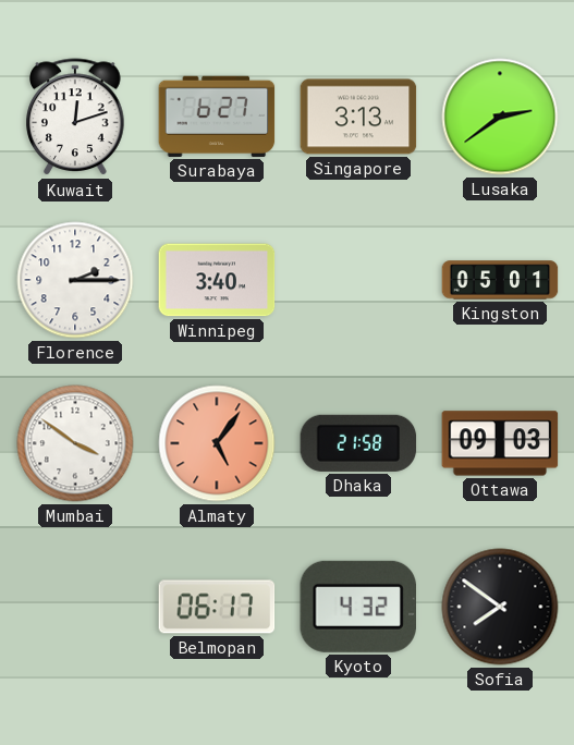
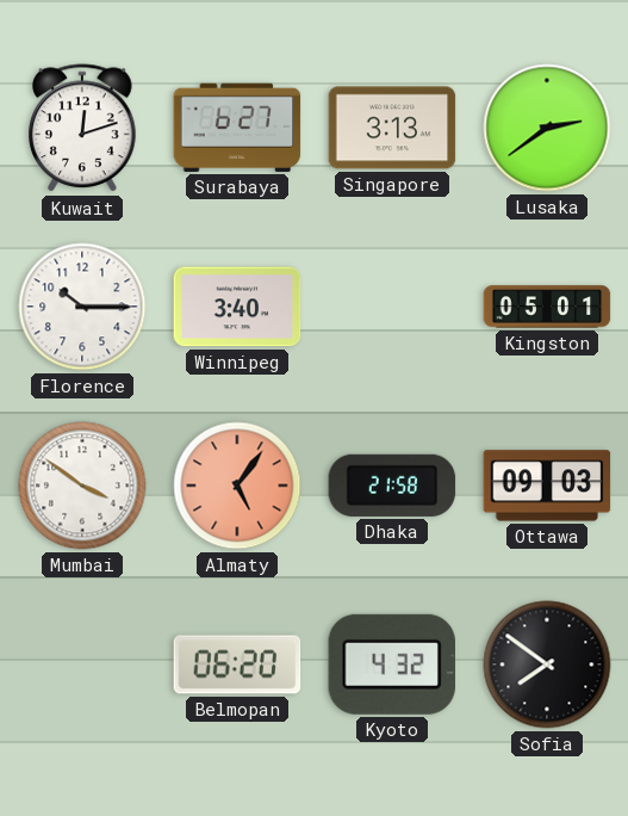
Florence: 2:15 -> 10:15
Belmopan: 06:17 -> 06:20
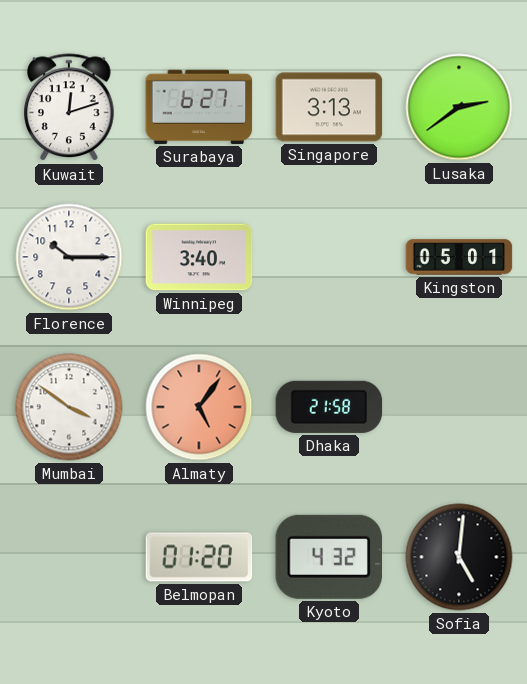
Ottawa: 09:03 -> none
Belmopan: 06:20 -> 01:20
Sofia: 7:51 -> 5:01
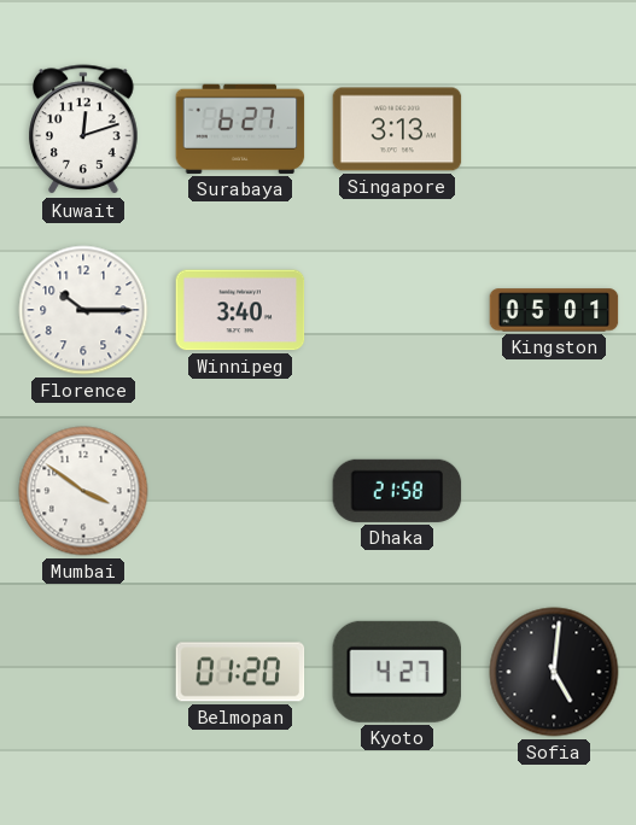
Lusaka: 2:39 -> none
Almaty: 5:06 -> none
Kyoto: 4:32 -> 4:27
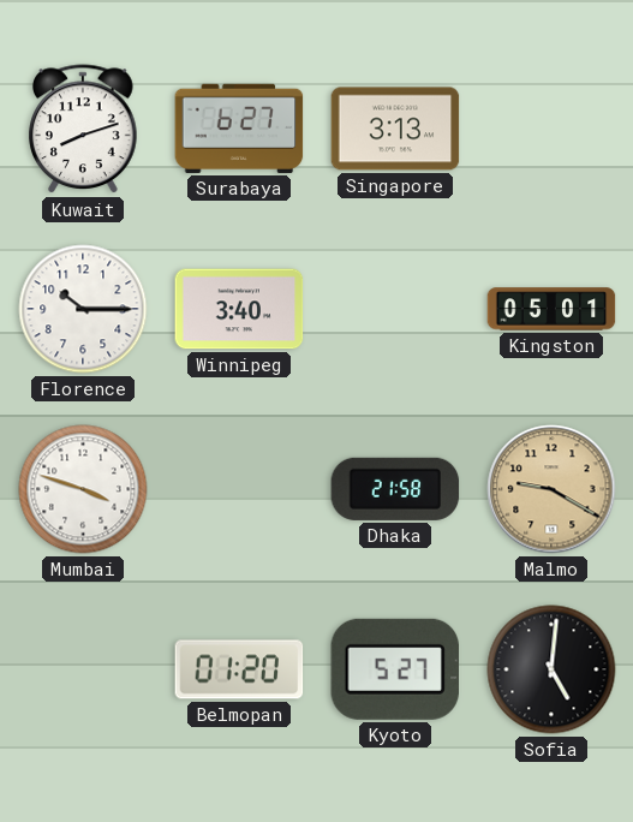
Kuwait: 12:12 -> 8:12
Mumbai: 3:51 -> 3:48
Malmo: none -> 9:20
Kyoto: 4:27 -> 5:27
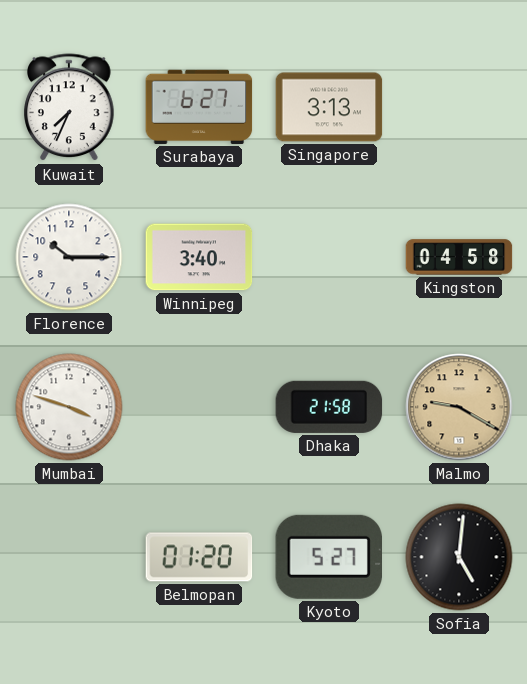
Kuwait: 8:12 -> 7:34
Kingston: 05:01 -> 04:58
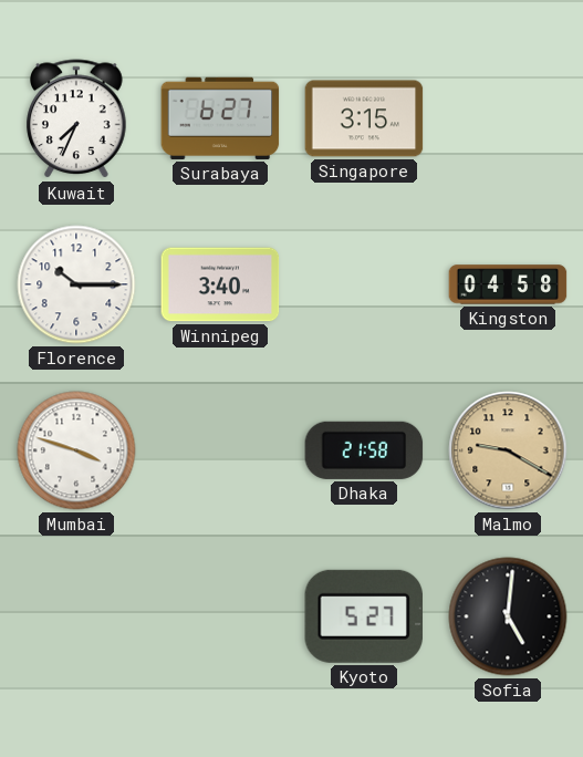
Singapore: 3:13 -> 3:15
Belmopan: 01:20 -> none
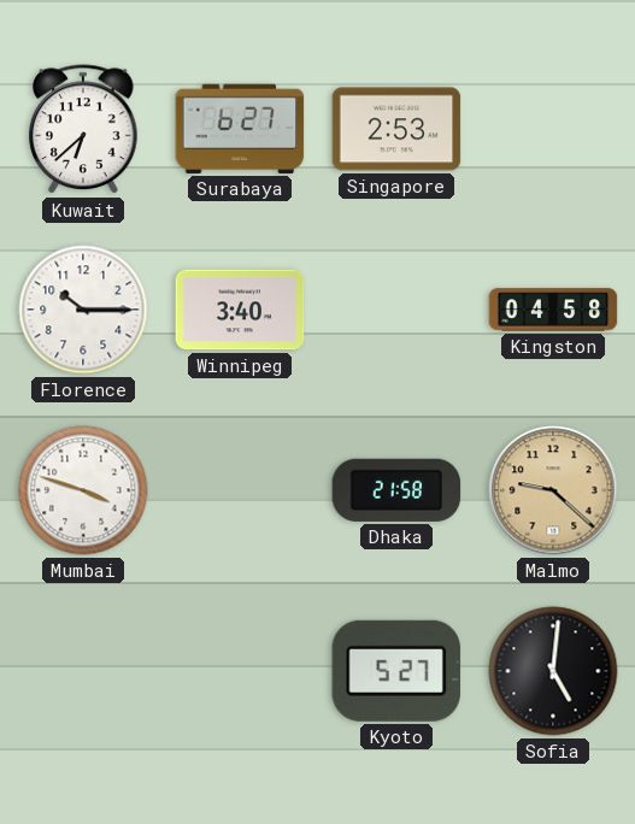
Kuwait: 7:34 -> 6:38
Singapore: 3:15 -> 2:53
Malmo: 9:20 -> 9:22
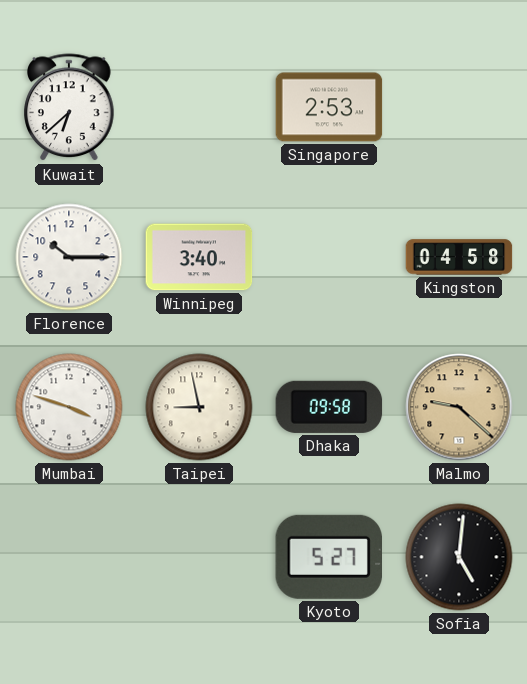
Surabaya: 6:27 -> none
Taipei: none -> 8:58
Dhaka: 21:58 -> 09:58
